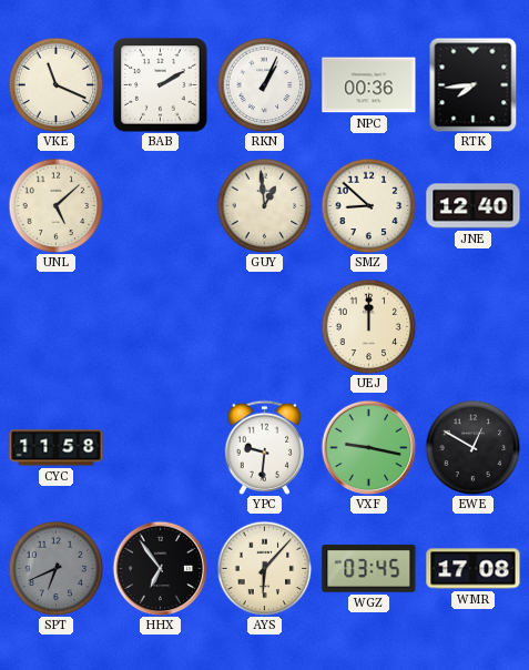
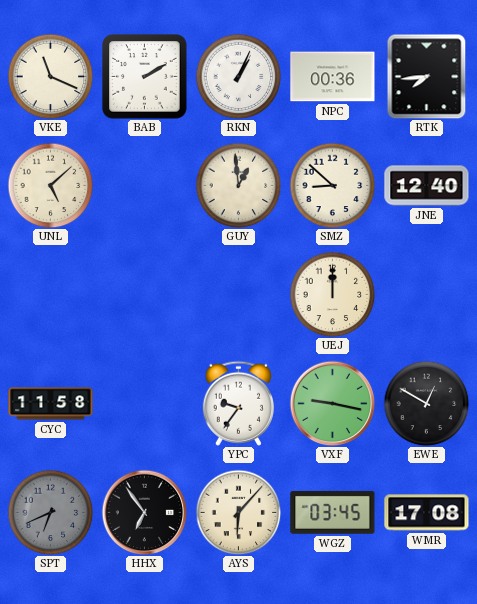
YPC: 9:31 -> 9:36
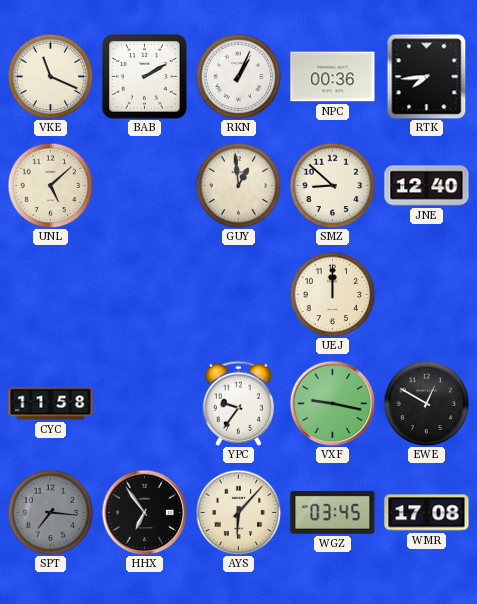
SPT: 6:41 -> 7:16
